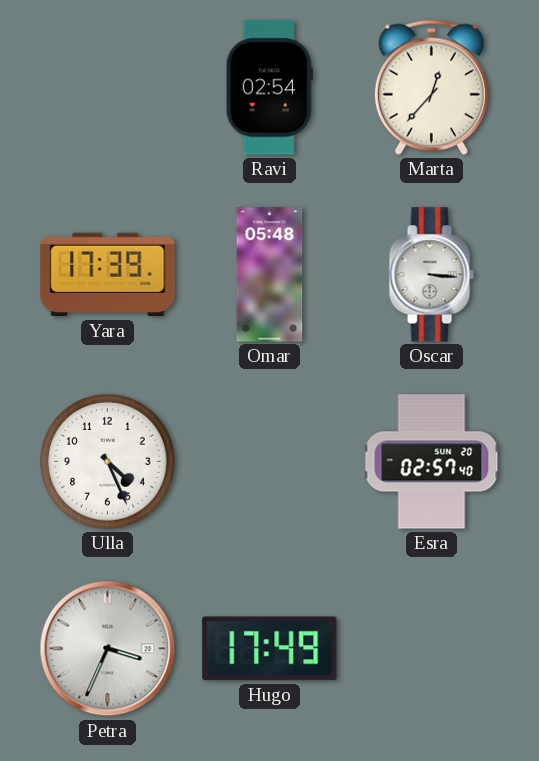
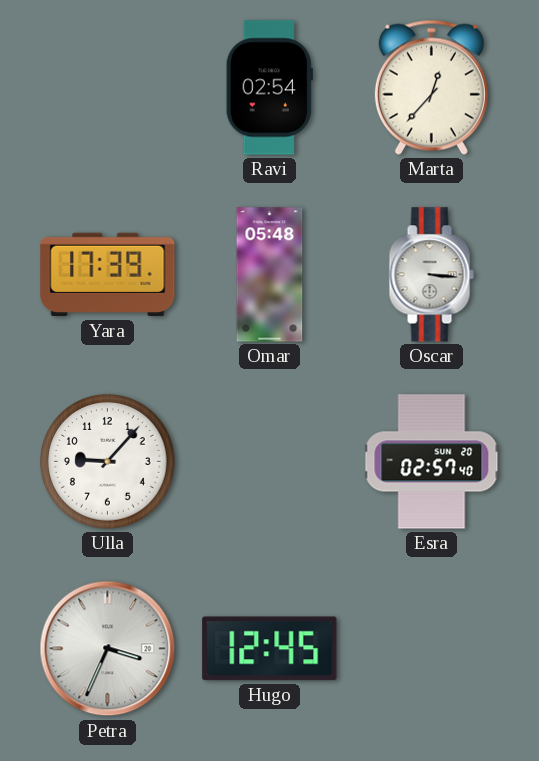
Ulla: 4:26 -> 9:07
Hugo: 17:49 -> 12:45
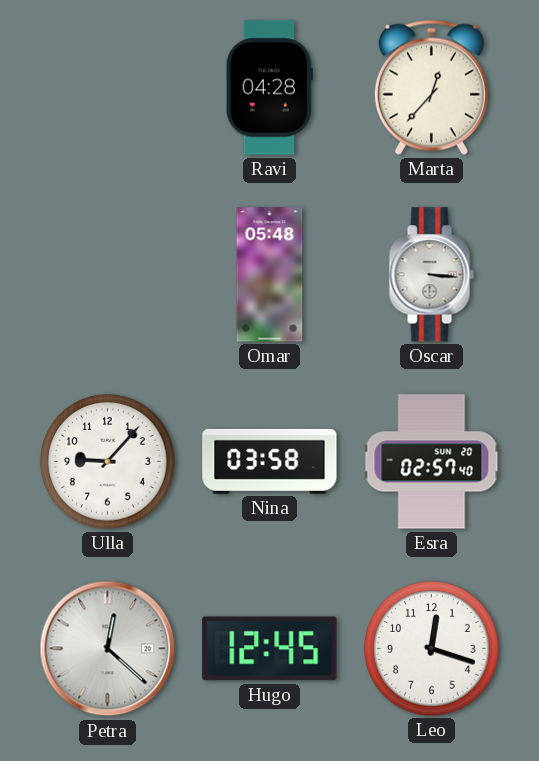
Ravi: 02:54 -> 04:28
Yara: 17:39 -> none
Nina: none -> 03:58
Petra: 3:34 -> 12:22
Leo: none -> 12:18
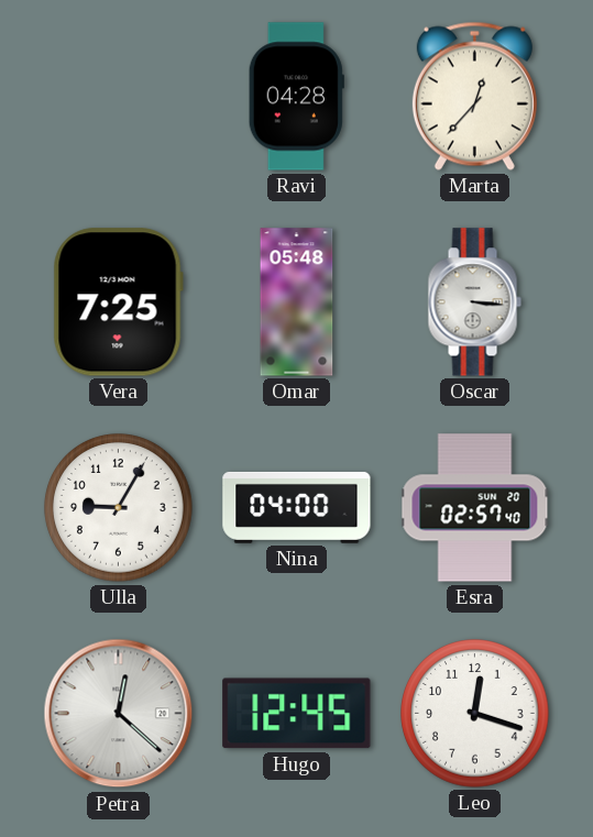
Vera: none -> 7:25
Ulla: 9:07 -> 9:05
Nina: 03:58 -> 04:00
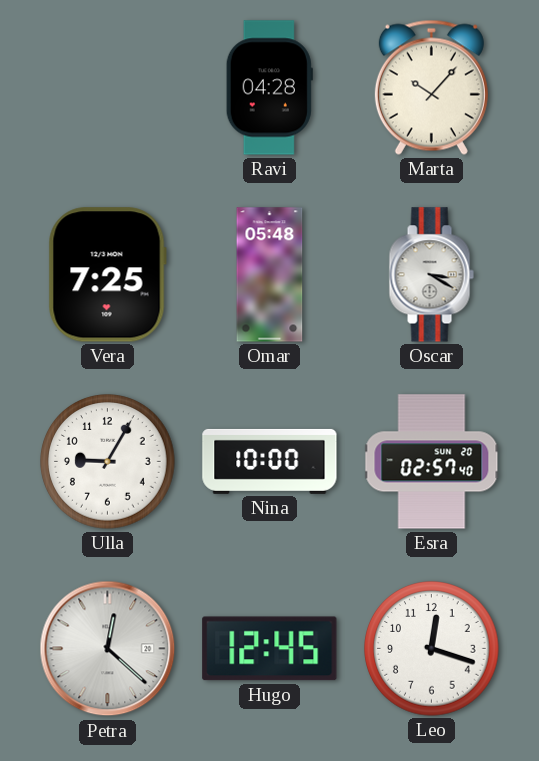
Marta: 12:37 -> 10:07
Oscar: 3:16 -> 3:20
Nina: 04:00 -> 10:00
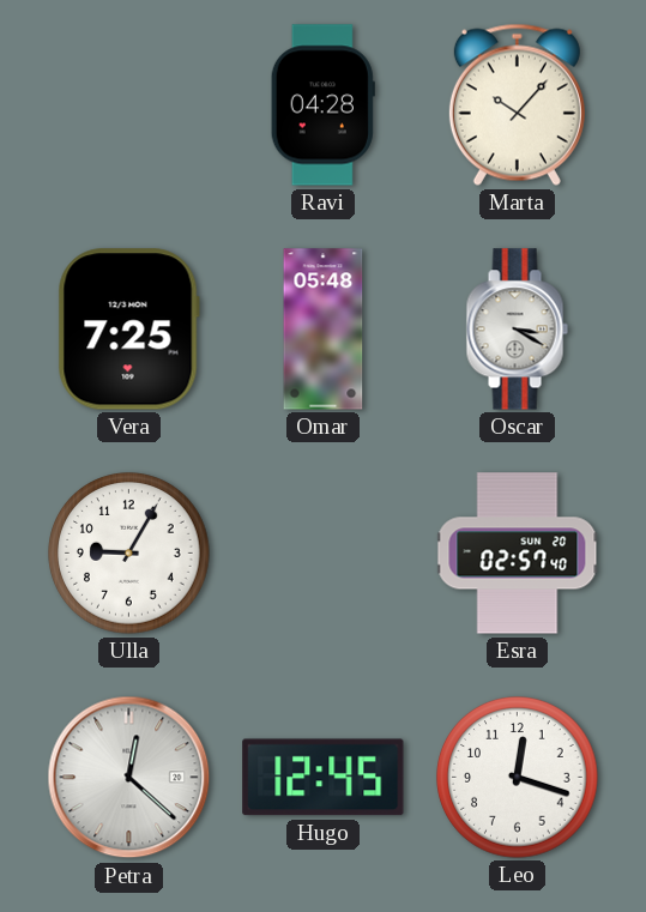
Nina: 10:00 -> none
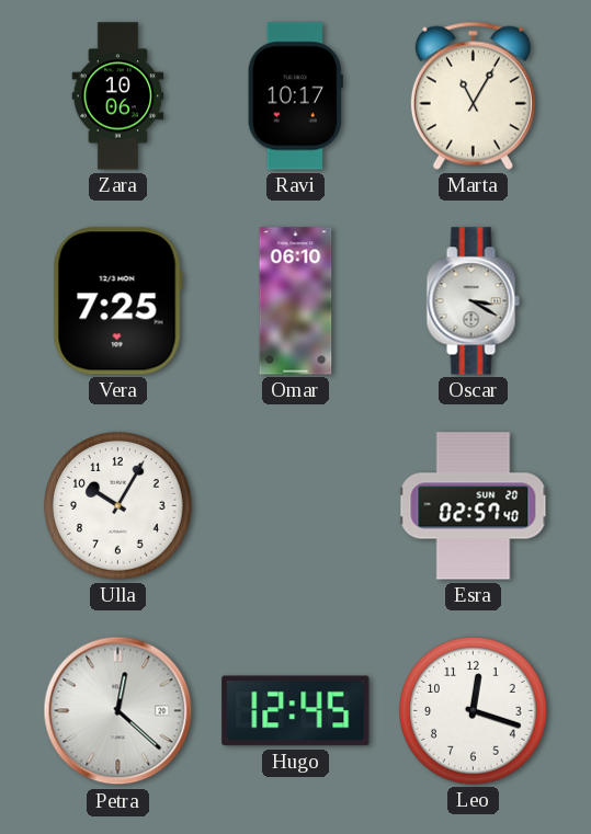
Zara: none -> 10:06
Ravi: 04:28 -> 10:17
Marta: 10:07 -> 11:05
Omar: 05:48 -> 06:10
Ulla: 9:05 -> 10:05
